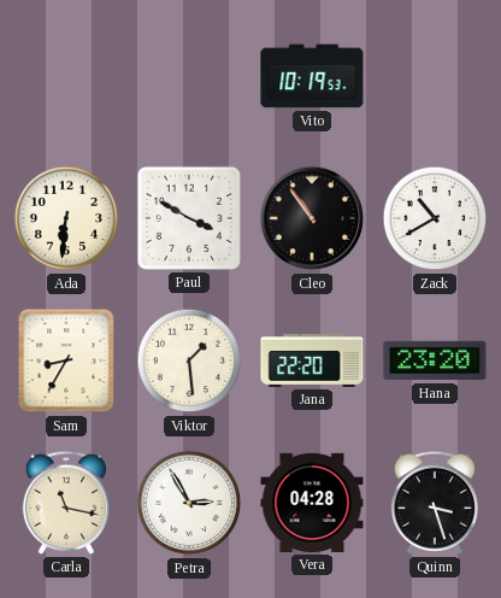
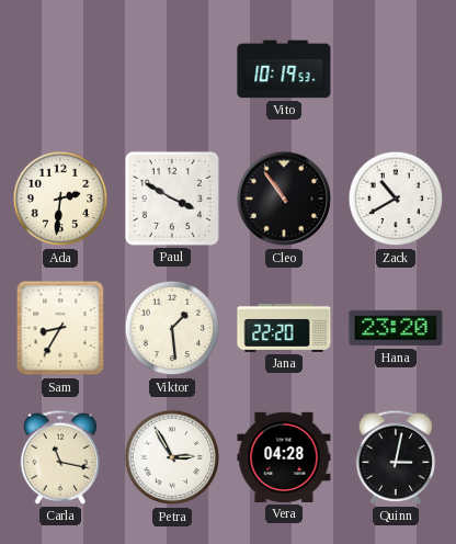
Ada: 6:31 -> 2:31
Quinn: 3:27 -> 3:02
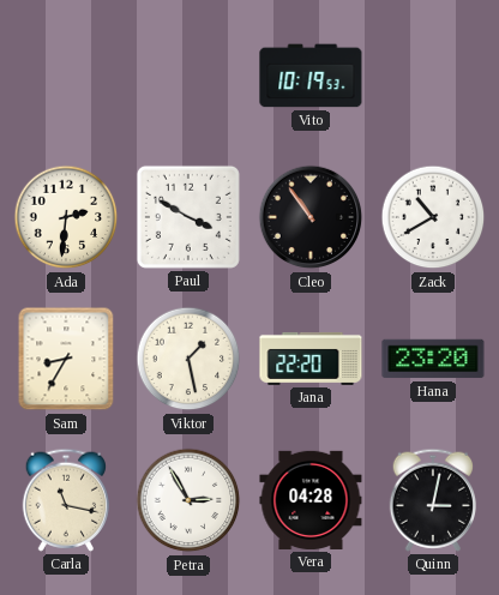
Viktor: 1:29 -> 1:28
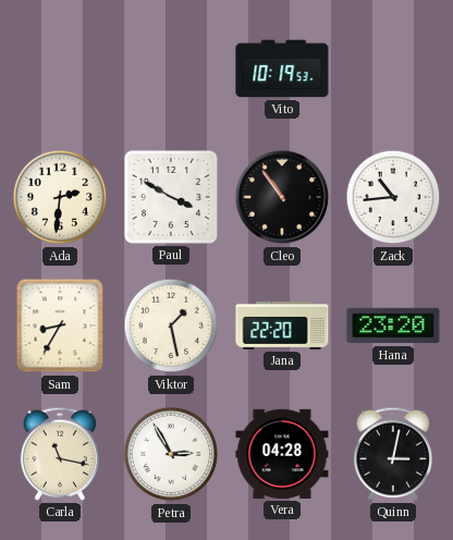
Zack: 10:40 -> 10:44
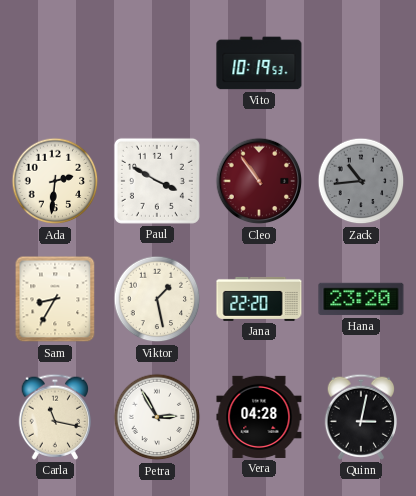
Cleo dial: black -> burgundy
Zack dial: white -> grey
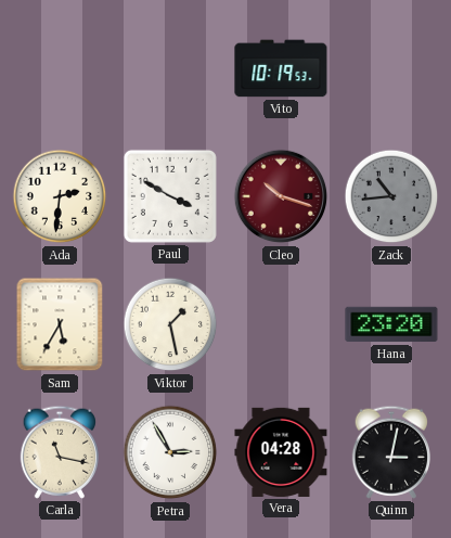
Cleo: 10:54 -> 10:18
Sam: 8:35 -> 5:35
Jana: 22:20 -> none
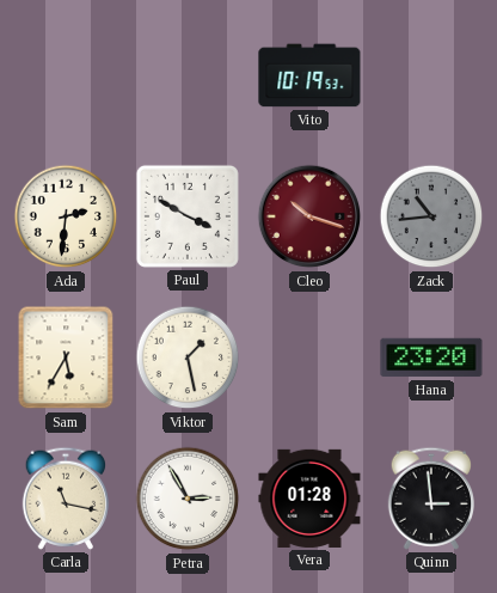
Vera: 04:28 -> 01:28
Quinn: 3:02 -> 2:59
